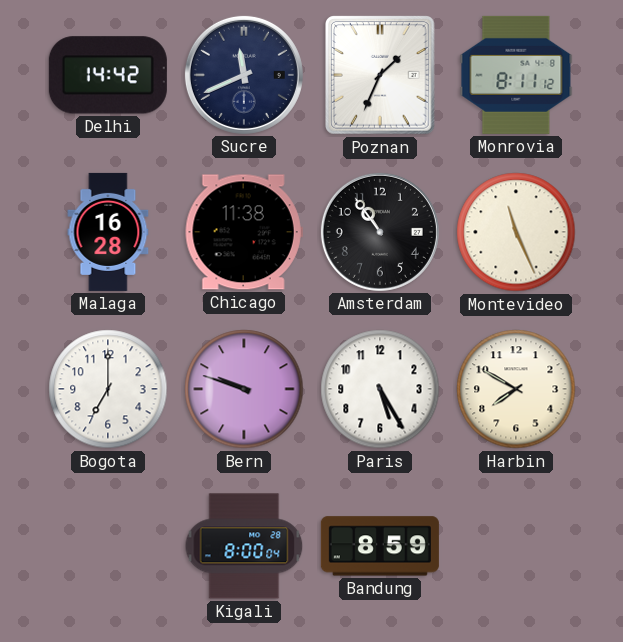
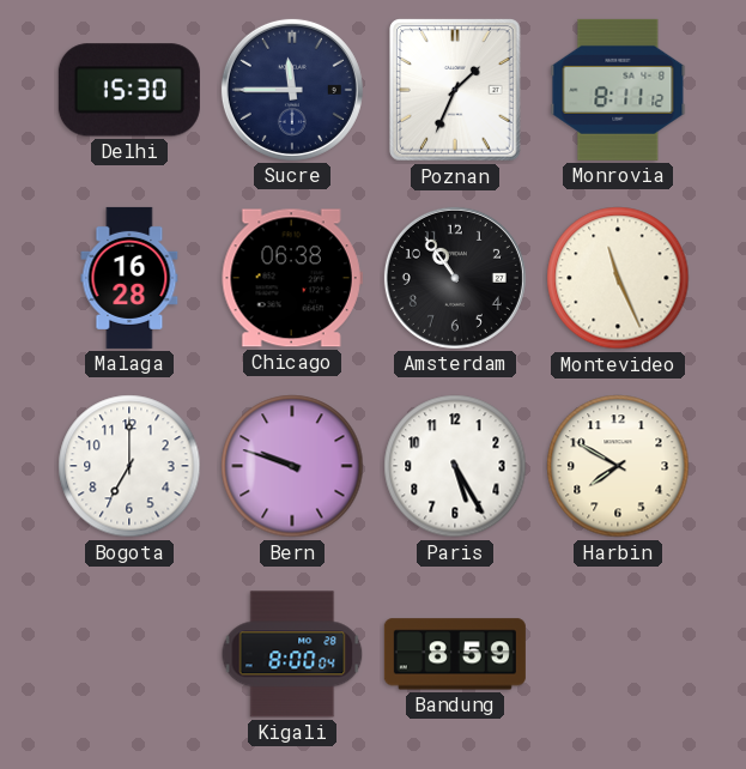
Delhi: 14:42 -> 15:30
Sucre: 11:41 -> 11:45
Chicago: 11:38 -> 06:38
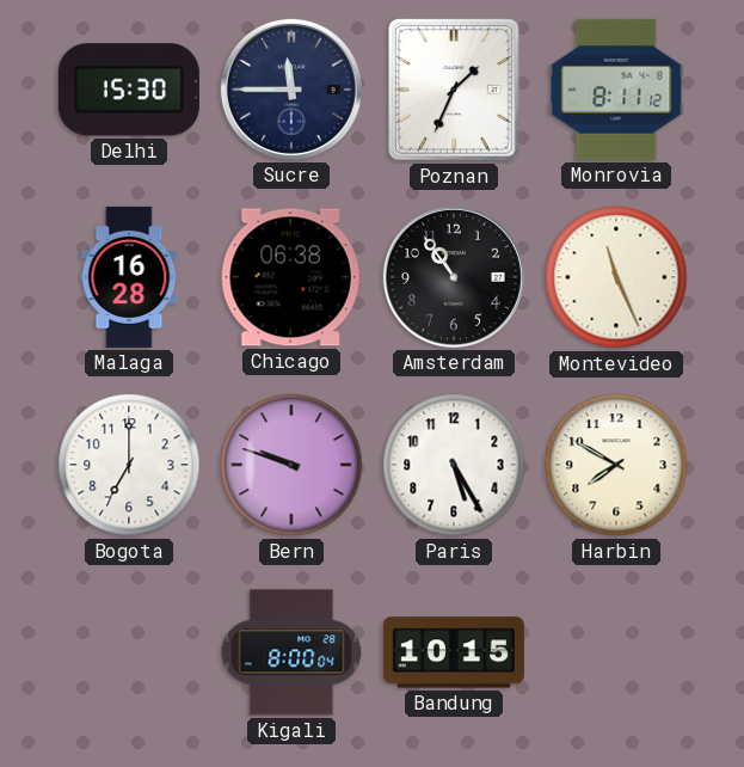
Bandung: 8:59 -> 10:15
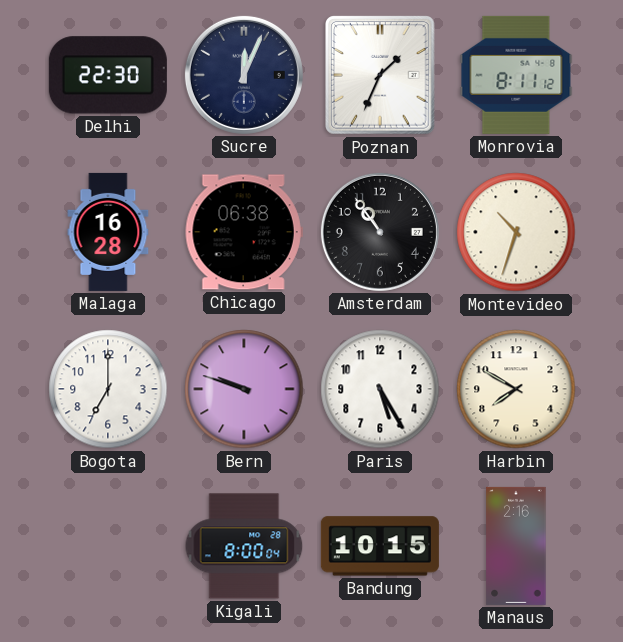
Delhi: 15:30 -> 22:30
Sucre: 11:45 -> 12:04
Montevideo: 11:26 -> 10:33
Manaus: none -> 2:16
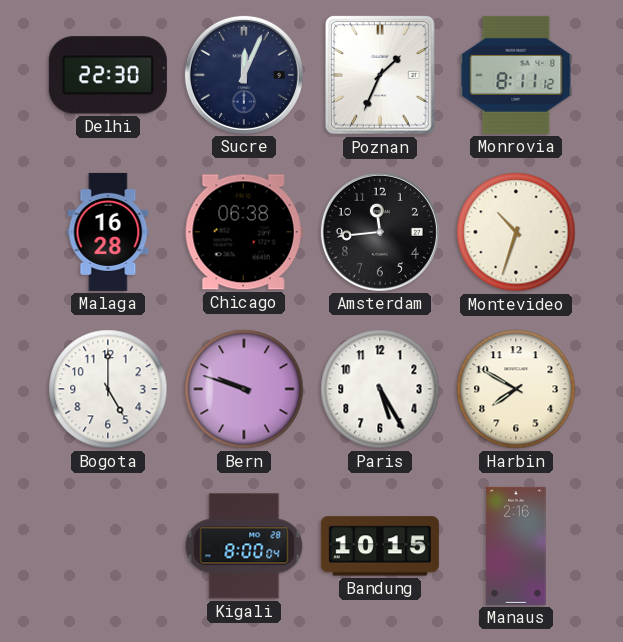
Amsterdam: 10:54 -> 11:44
Bogota: 7:00 -> 5:00
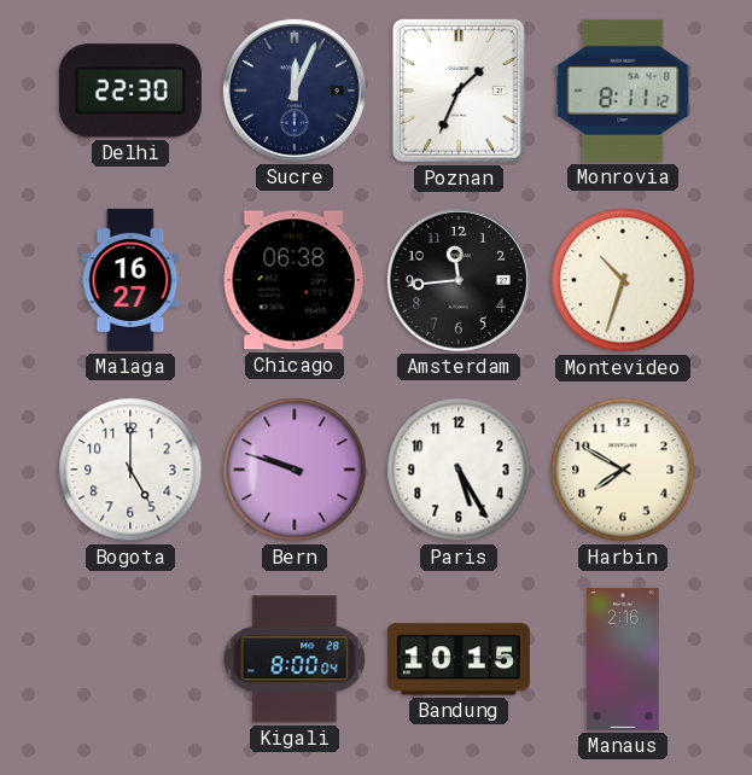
Malaga: 16:28 -> 16:27
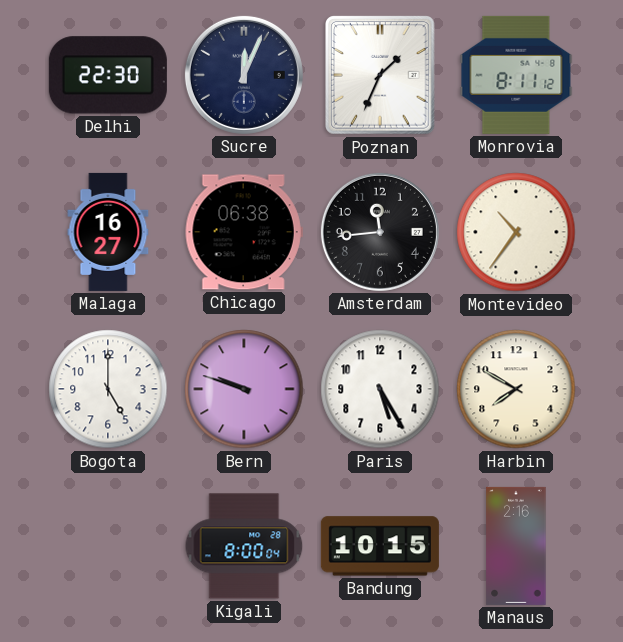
Montevideo: 10:33 -> 10:36
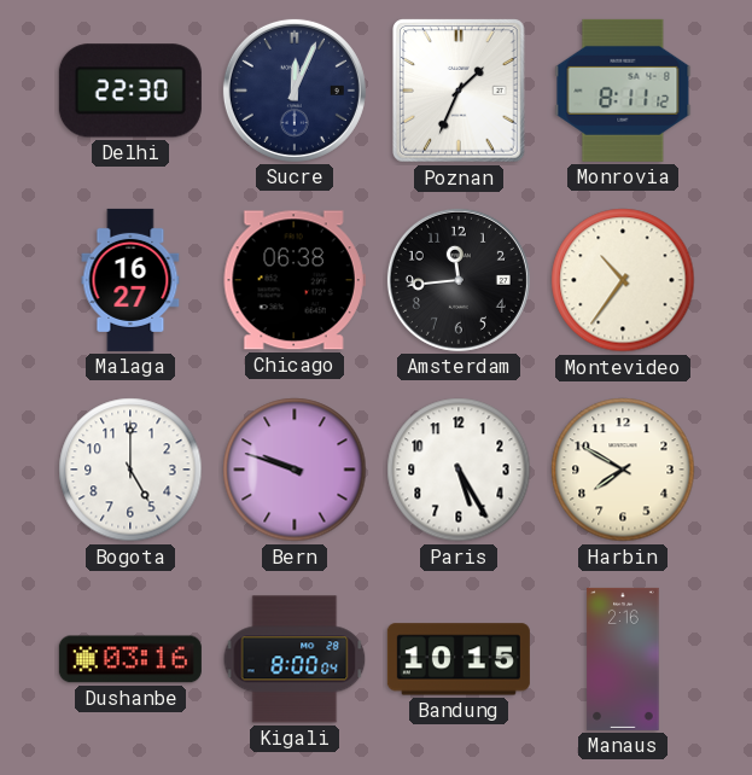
Dushanbe: none -> 03:16
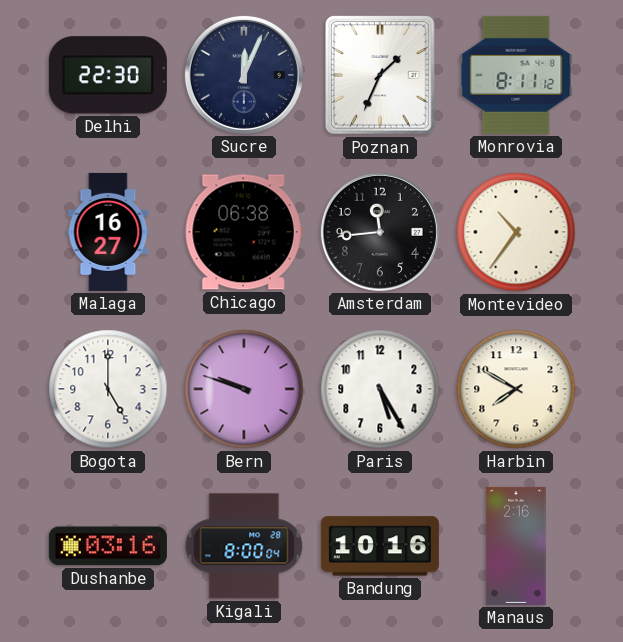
Bandung: 10:15 -> 10:16
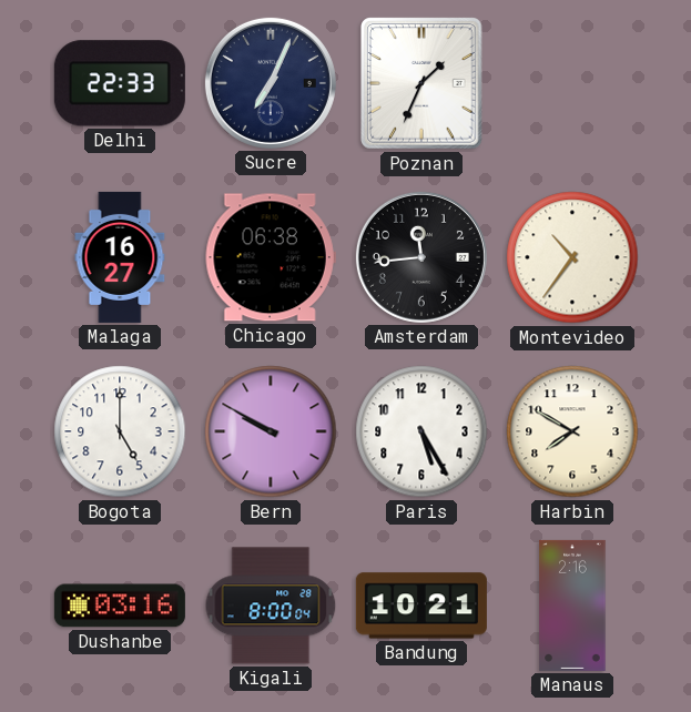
Delhi: 22:30 -> 22:33
Sucre: 12:04 -> 7:04
Monrovia: 8:11 -> none
Bern: 9:48 -> 9:50
Bandung: 10:16 -> 10:21
